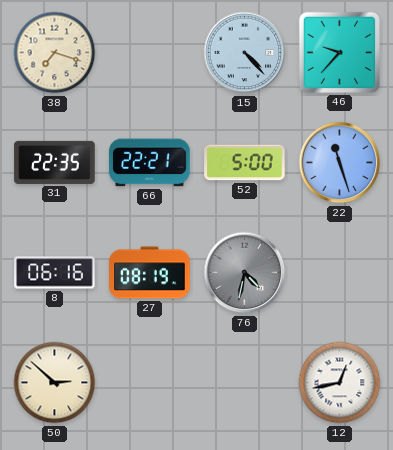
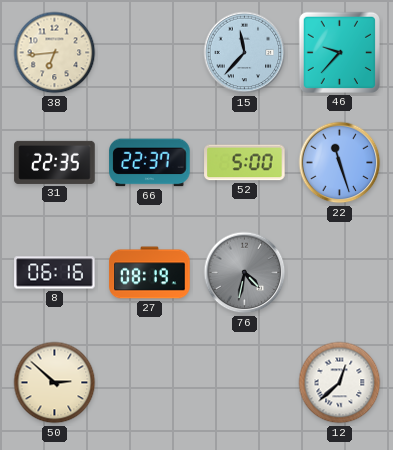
38: 7:18 -> 6:44
15: 4:23 -> 11:37
66: 22:21 -> 22:37
12: 12:43 -> 12:38
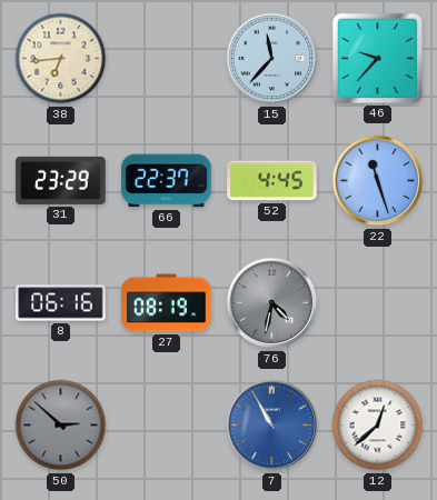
31: 22:35 -> 23:29
52: 5:00 -> 4:45
50 dial: cream -> grey
7: none -> 10:55
